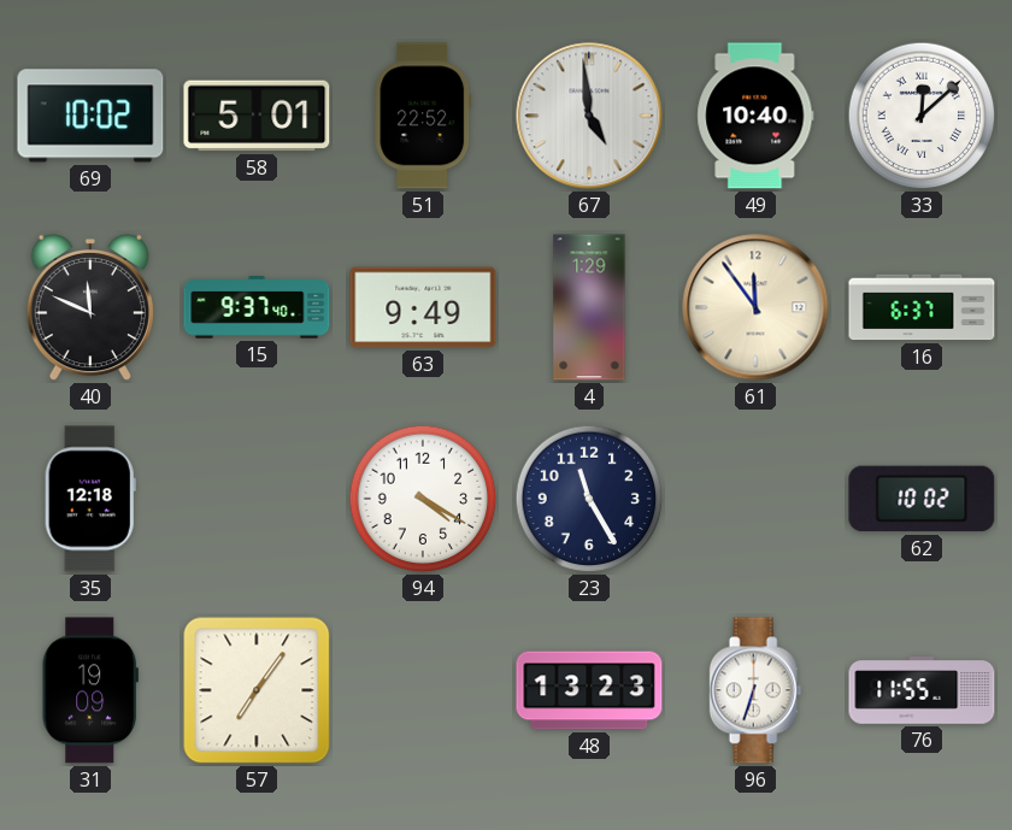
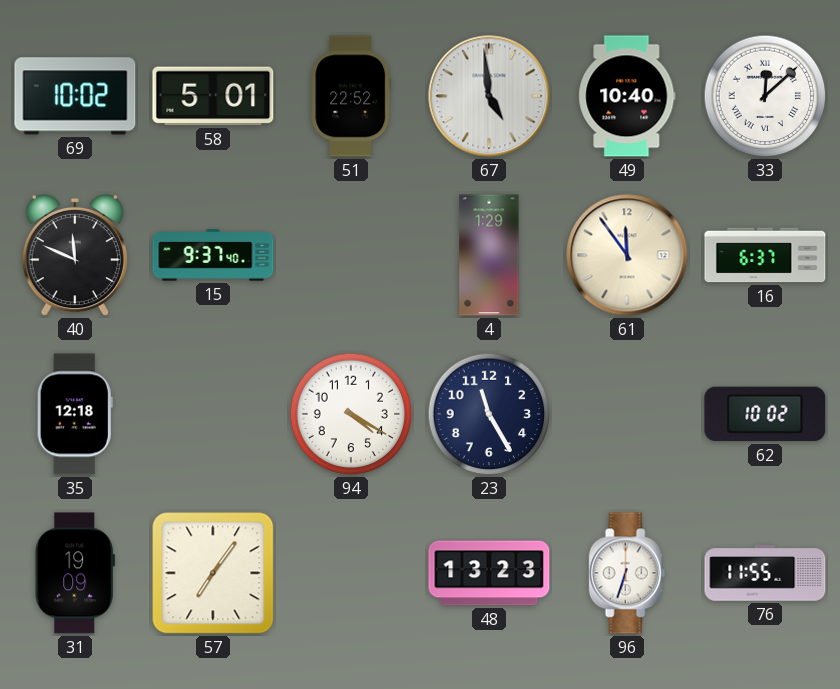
63: 9:49 -> none
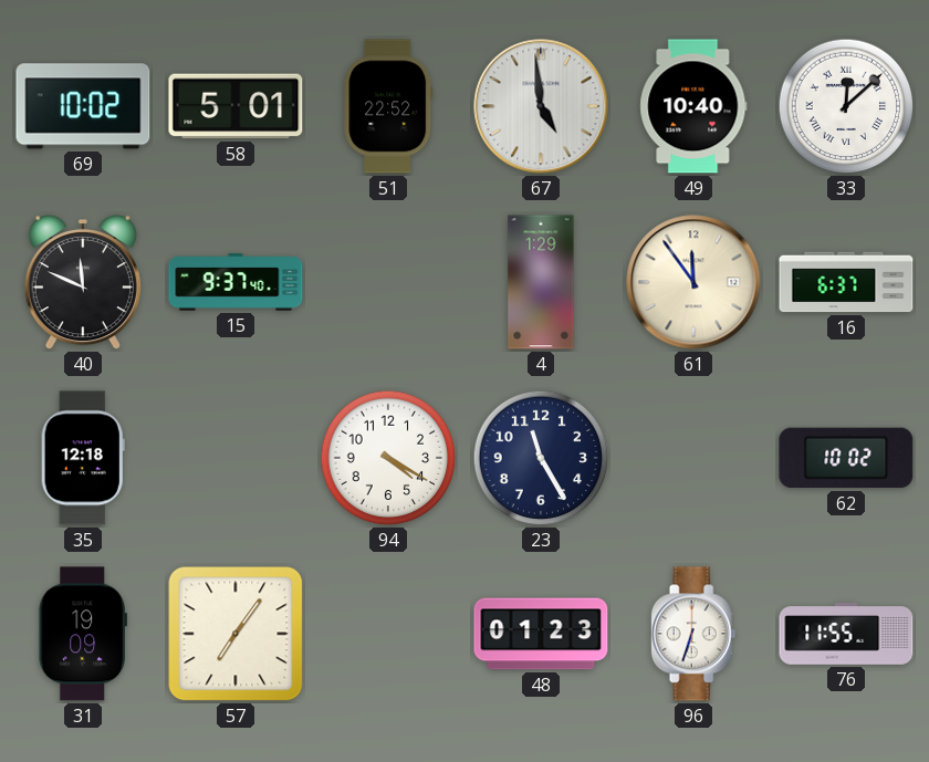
48: 13:23 -> 01:23
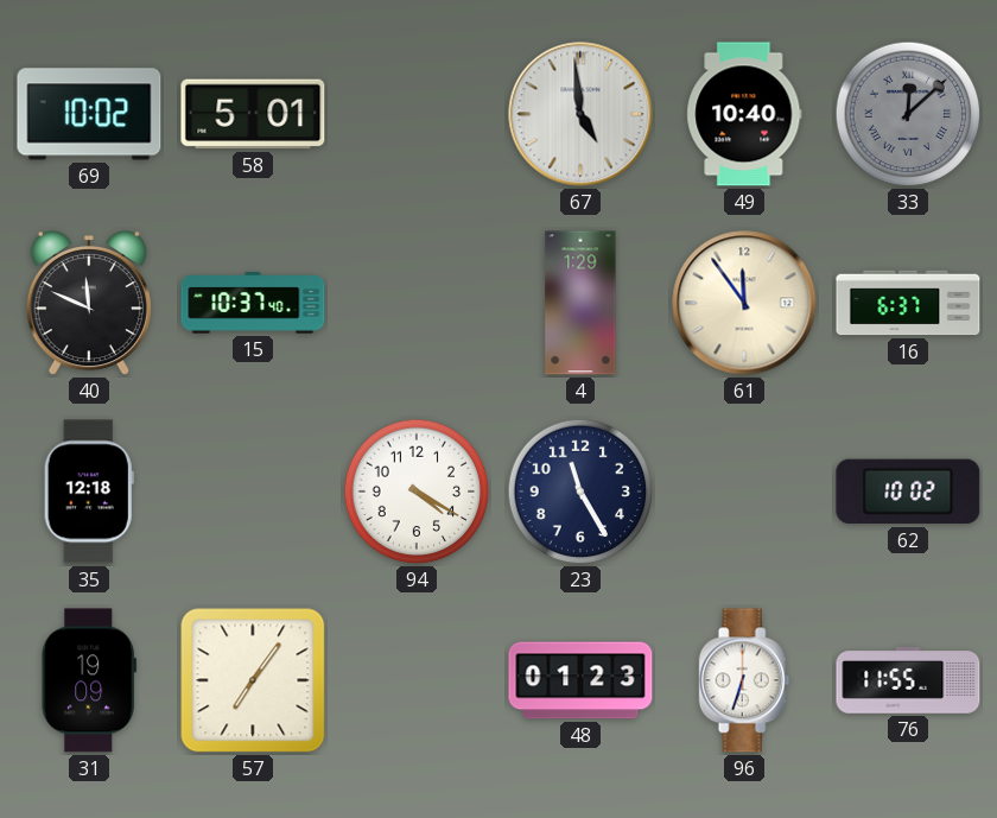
51: 22:52 -> none
33 dial: white -> grey
15: 9:37 -> 10:37
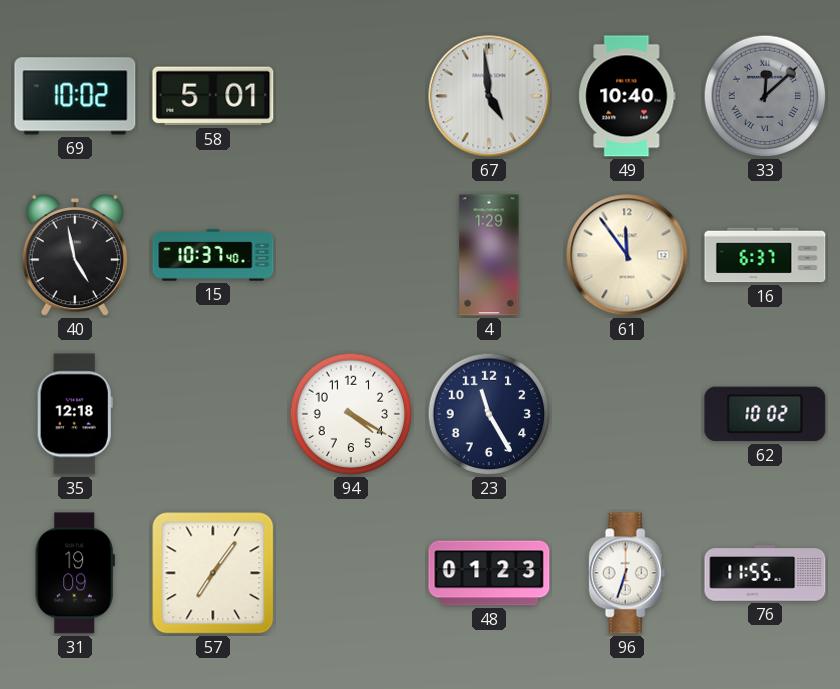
40: 11:49 -> 4:58
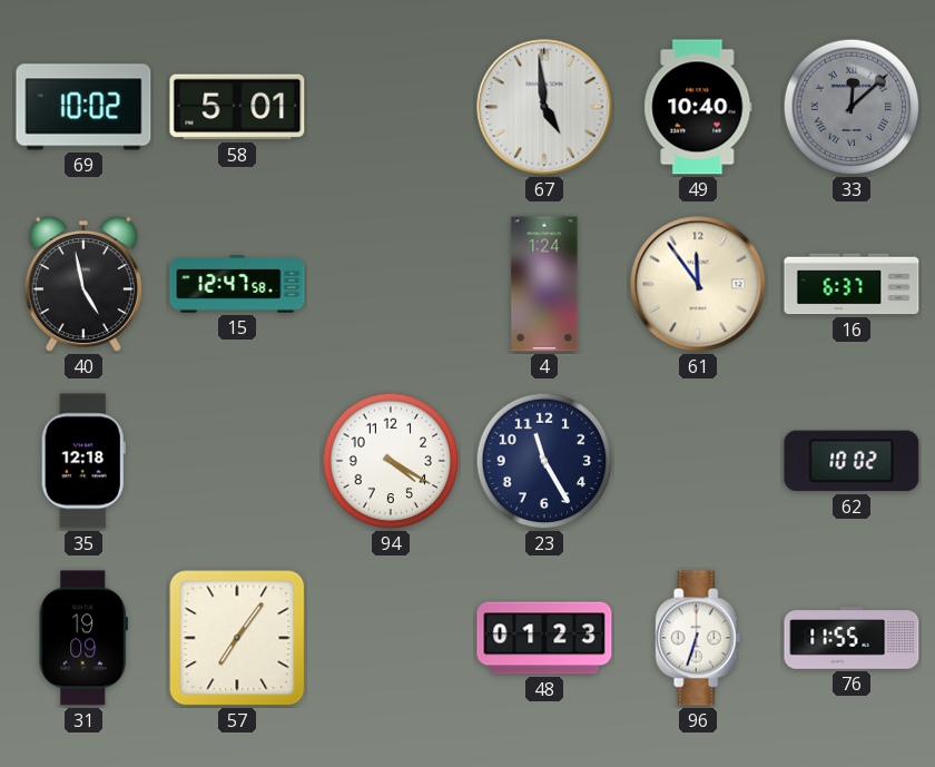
15: 10:37 -> 12:47
4: 1:29 -> 1:24
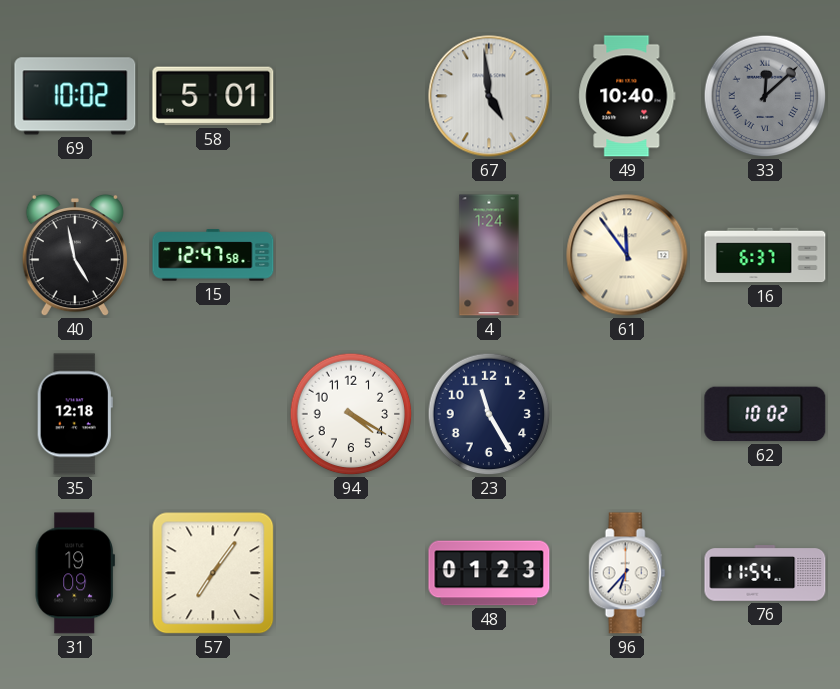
96: 6:33 -> 6:37
76: 11:55 -> 11:54
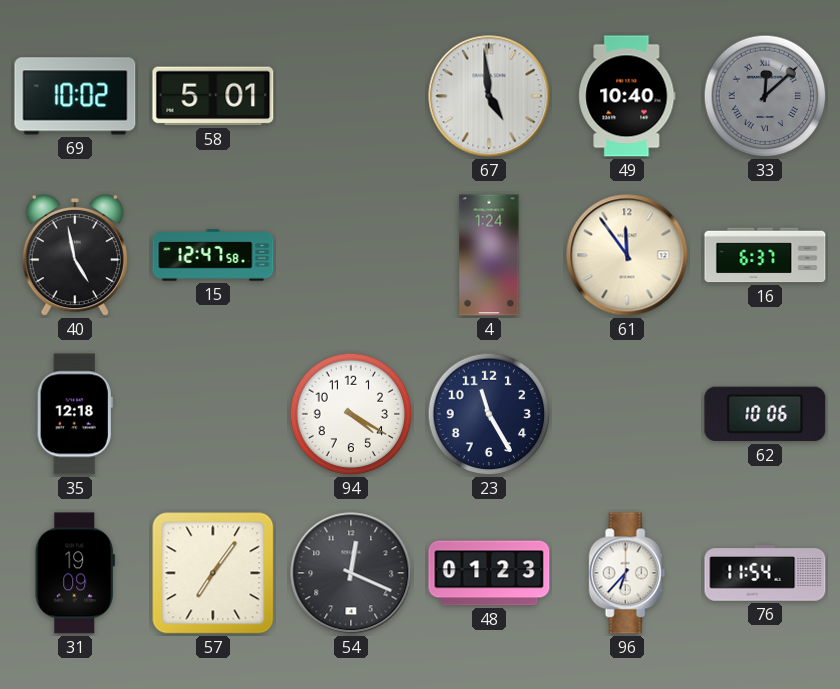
62: 10:02 -> 10:06
54: none -> 12:19
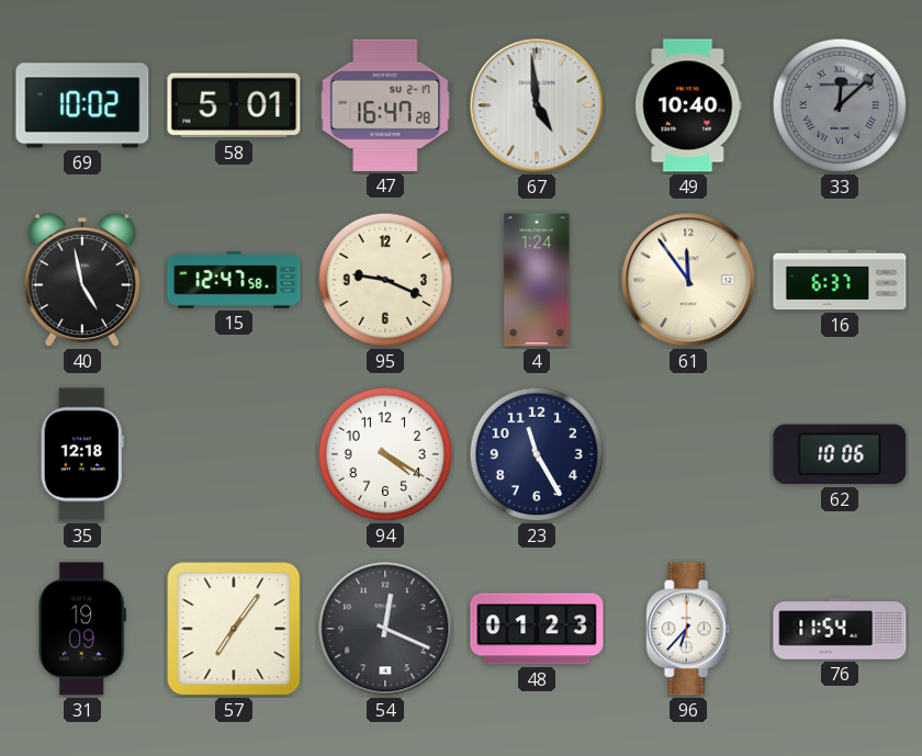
47: none -> 16:47
95: none -> 9:19
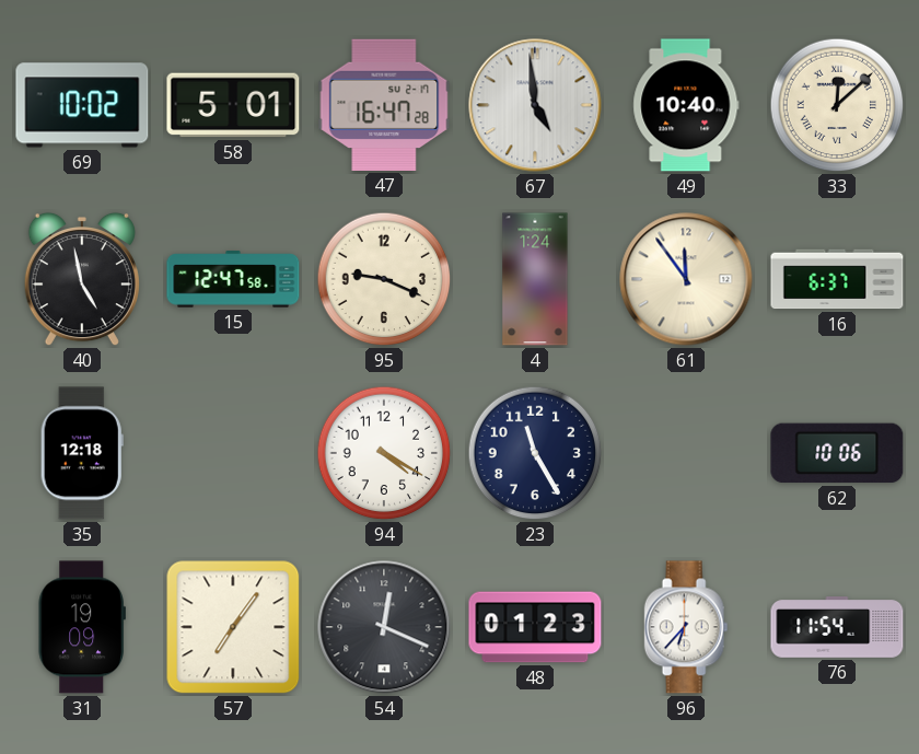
33 dial: grey -> cream
